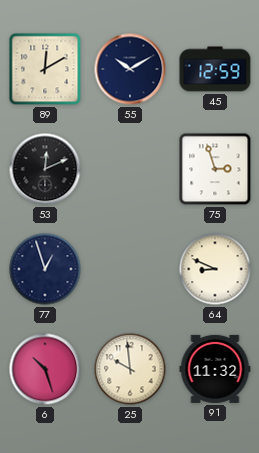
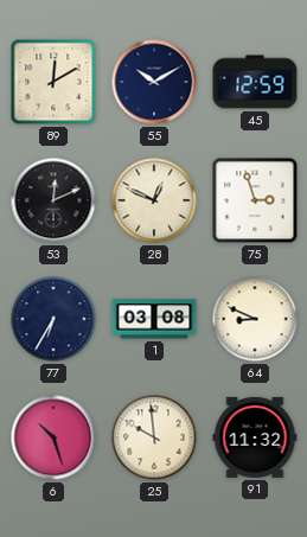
28: none -> 12:49
77: 12:57 -> 6:35
1: none -> 03:08
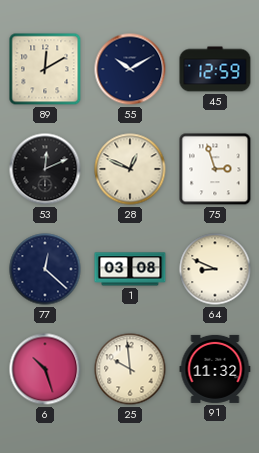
77: 6:35 -> 12:22
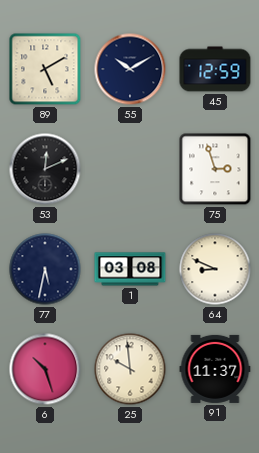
89: 12:10 -> 5:10
28: 12:49 -> none
77: 12:22 -> 5:32
91: 11:32 -> 11:37
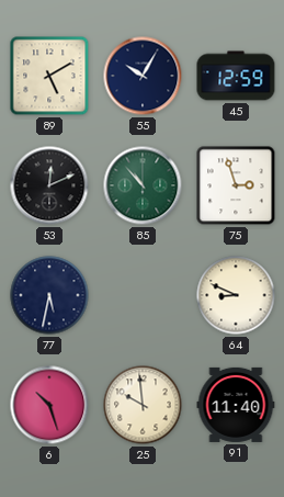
55: 10:10 -> 10:05
85: none -> 10:53
1: 03:08 -> none
91: 11:37 -> 11:40
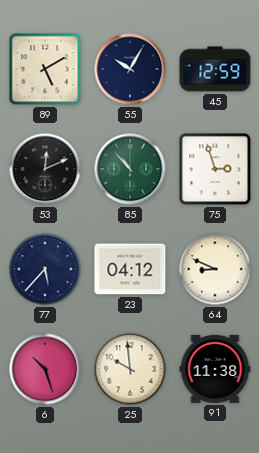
77: 5:32 -> 5:37
23: none -> 04:12
91: 11:40 -> 11:38
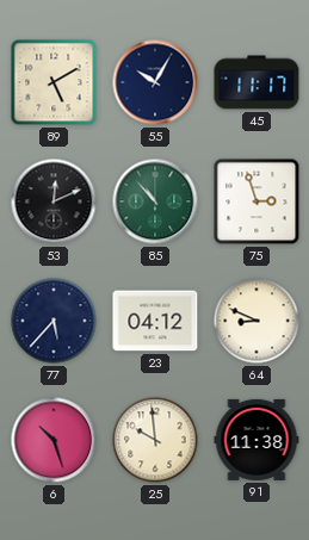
45: 12:59 -> 11:17
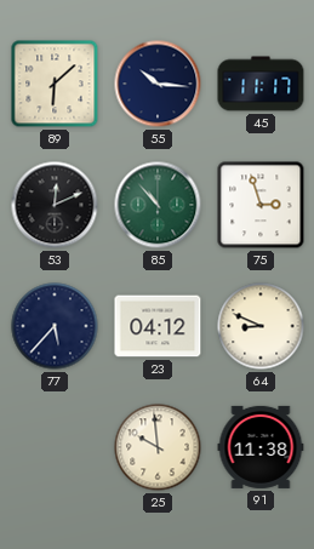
89: 5:10 -> 6:08
55: 10:05 -> 10:16
6: 10:27 -> none
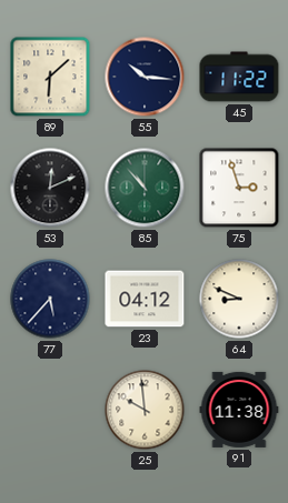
45: 11:17 -> 11:22
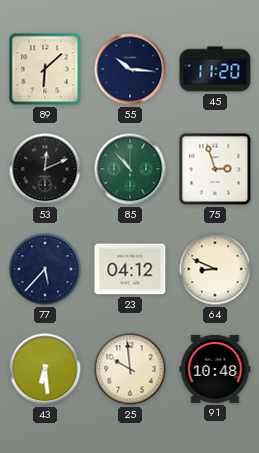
45: 11:22 -> 11:20
43: none -> 6:29
91: 11:38 -> 10:48
